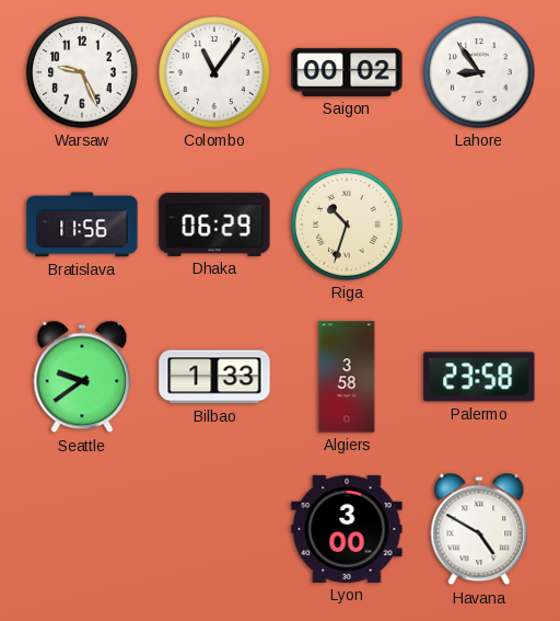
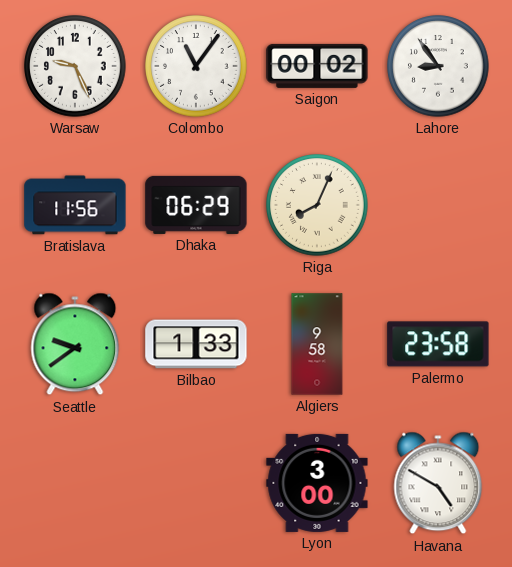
Riga: 10:33 -> 8:04
Algiers: 3:58 -> 9:58
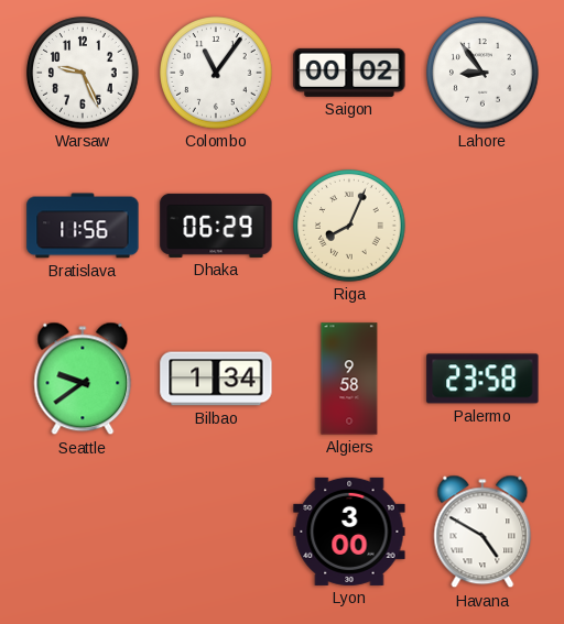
Bilbao: 1:33 -> 1:34
